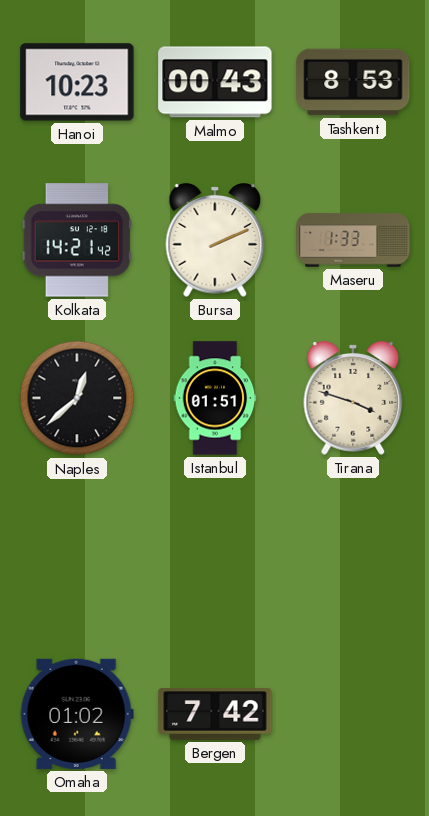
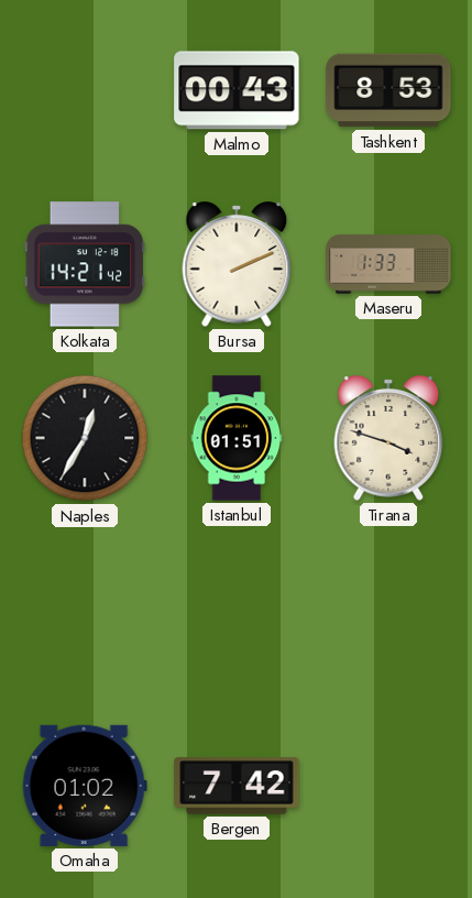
Hanoi: 10:23 -> none
Naples: 12:38 -> 12:35
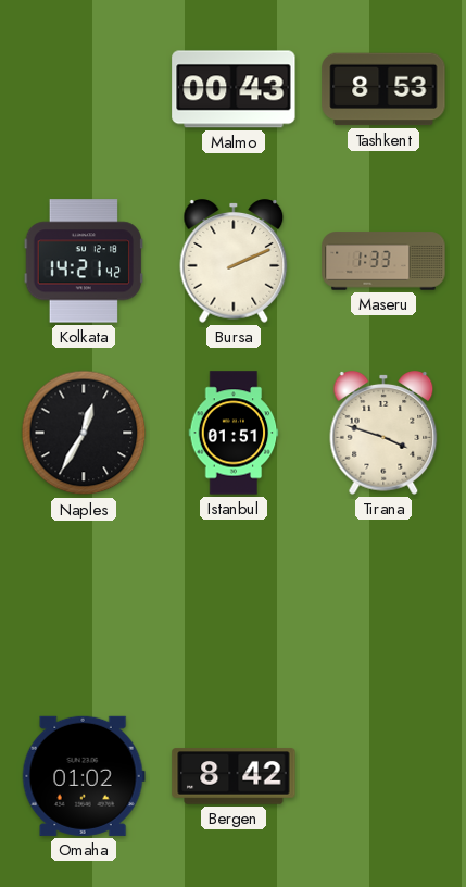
Bergen: 7:42 -> 8:42
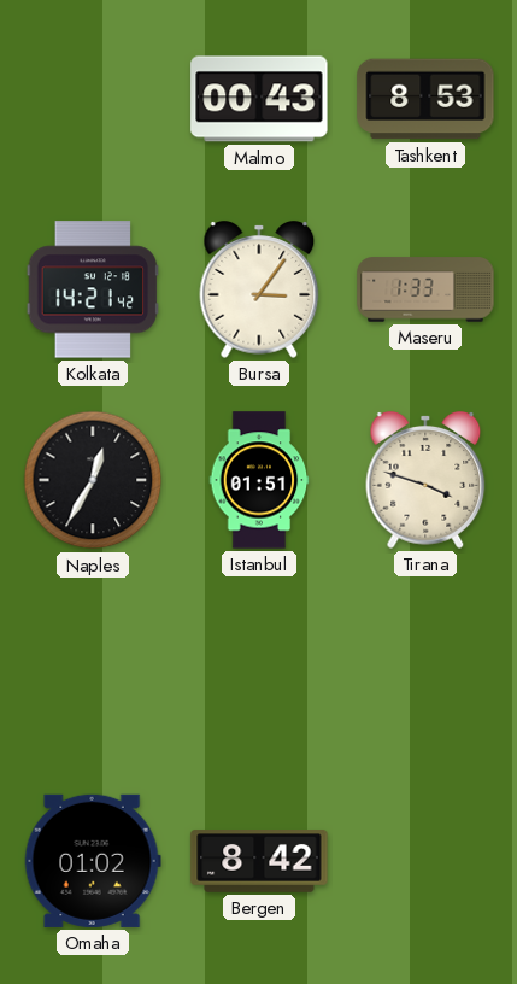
Bursa: 2:11 -> 3:06
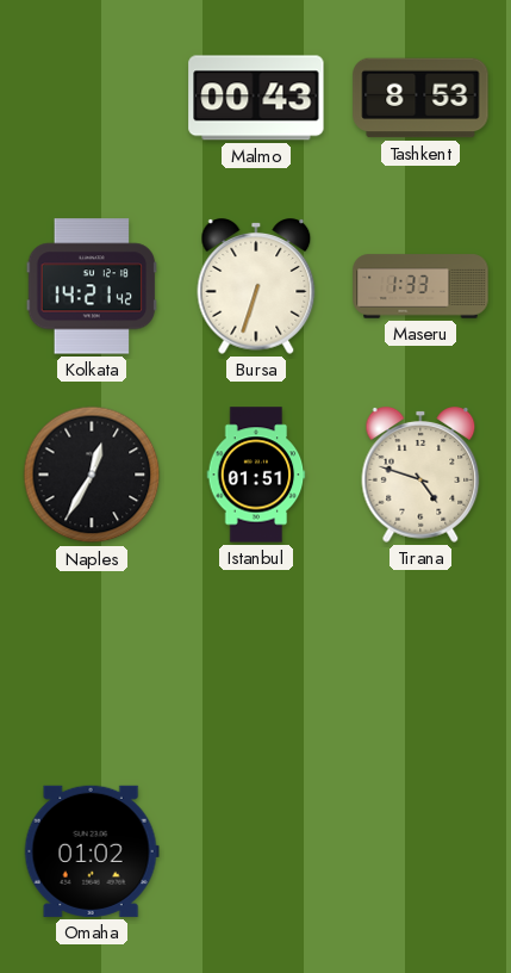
Bursa: 3:06 -> 6:33
Tirana: 3:48 -> 4:48
Bergen: 8:42 -> none
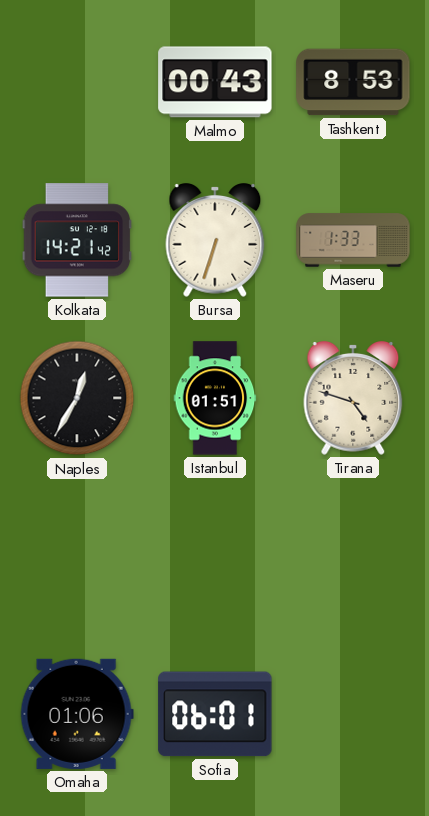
Omaha: 01:02 -> 01:06
Sofia: none -> 06:01
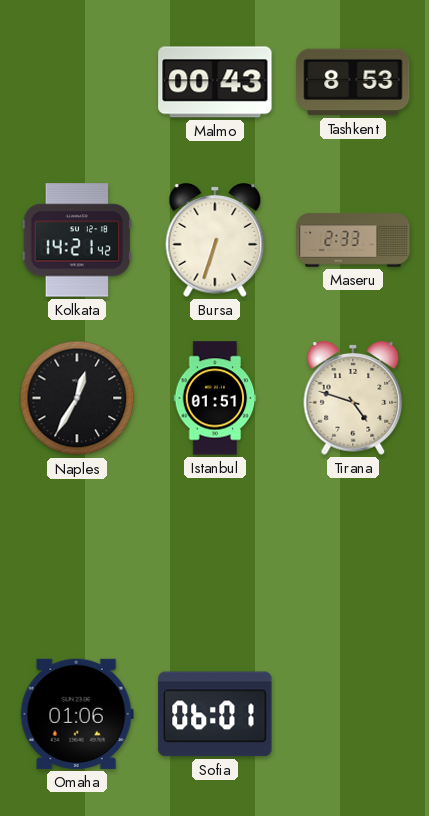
Maseru: 1:33 -> 2:33
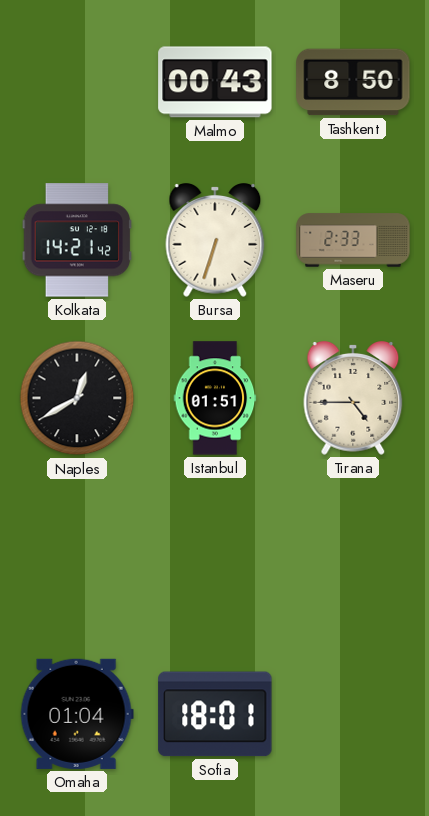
Tashkent: 8:53 -> 8:50
Naples: 12:35 -> 12:40
Tirana: 4:48 -> 4:45
Omaha: 01:06 -> 01:04
Sofia: 06:01 -> 18:01
